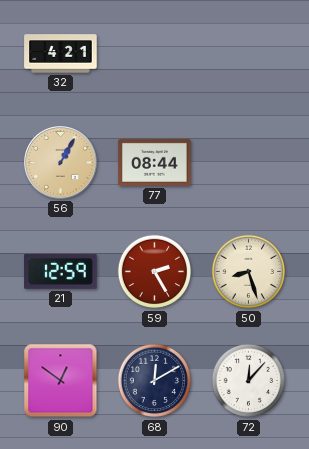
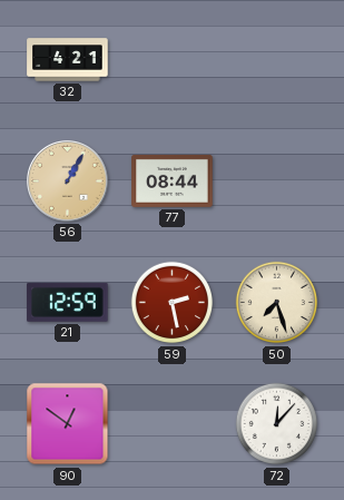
59: 2:25 -> 2:28
50: 8:27 -> 7:27
68: 12:10 -> none
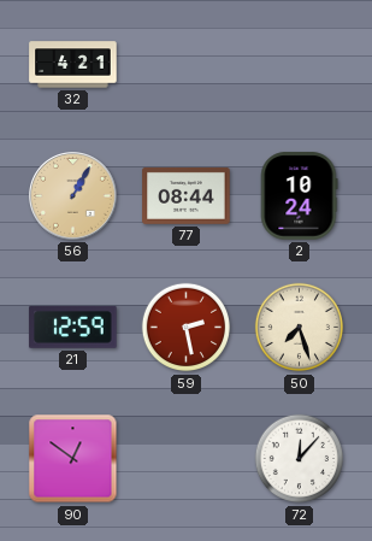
2: none -> 10:24
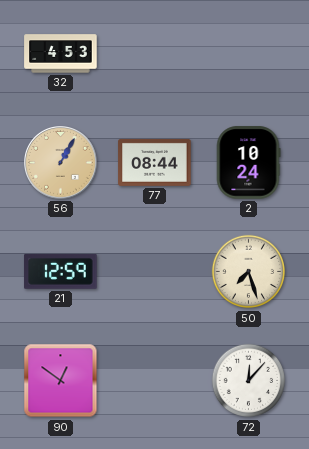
32: 4:21 -> 4:53
59: 2:28 -> none
